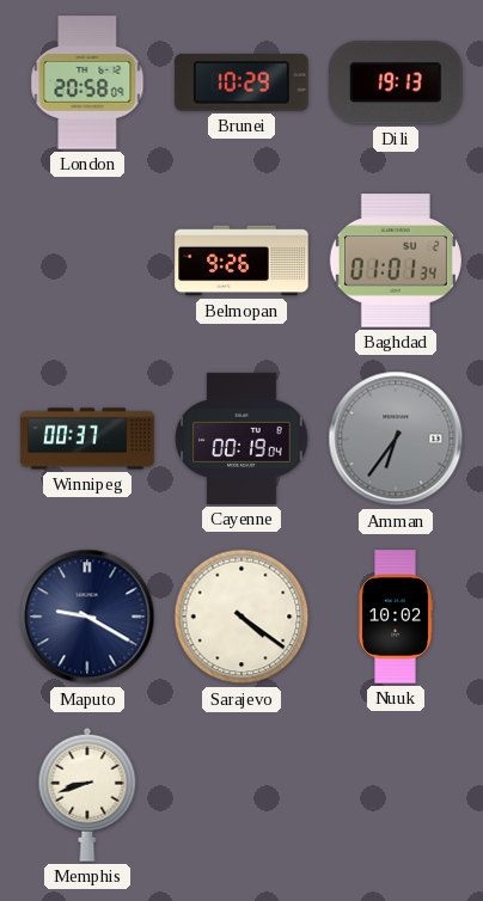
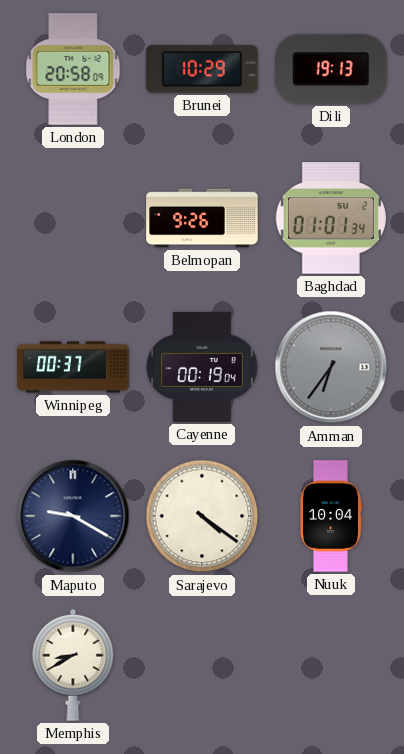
Nuuk: 10:02 -> 10:04
Memphis: 8:42 -> 8:40
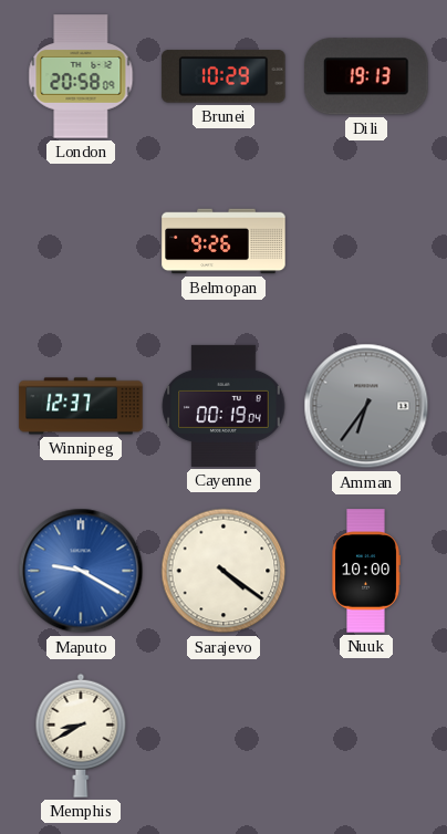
Baghdad: 01:01 -> none
Winnipeg: 00:37 -> 12:37
Maputo dial: navy -> blue
Nuuk: 10:04 -> 10:00
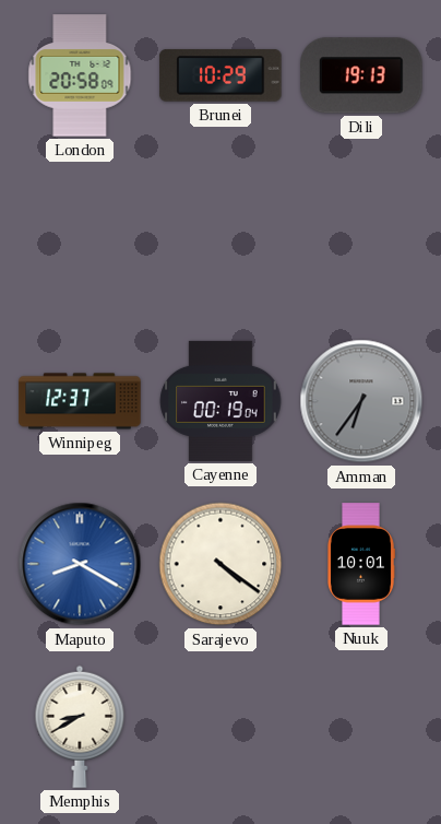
Belmopan: 9:26 -> none
Maputo: 9:20 -> 8:20
Nuuk: 10:00 -> 10:01
